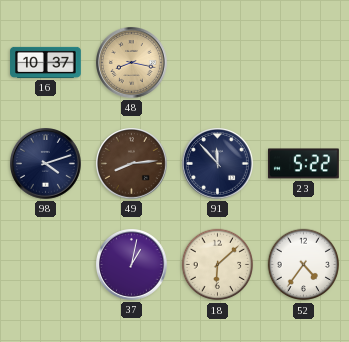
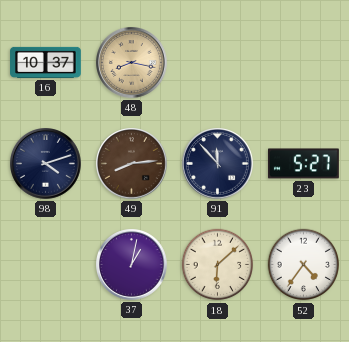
23: 5:22 -> 5:27
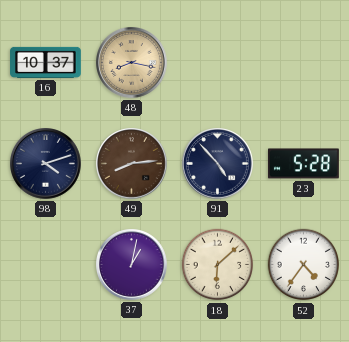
91: 11:53 -> 4:53
23: 5:27 -> 5:28
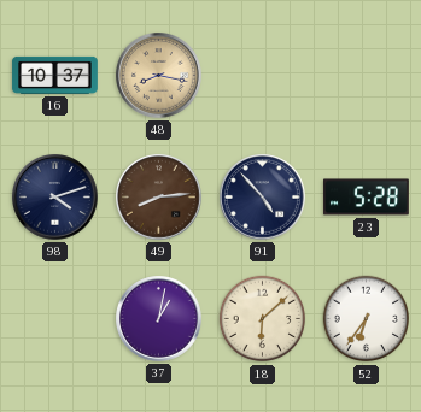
52: 4:36 -> 6:36
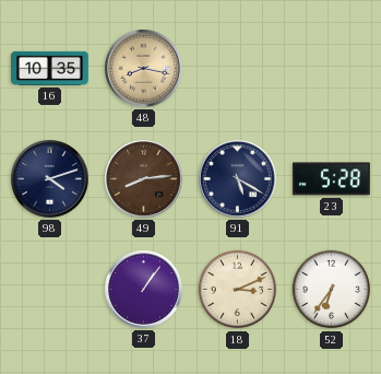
16: 10:37 -> 10:35
91: 4:53 -> 5:20
37: 1:02 -> 1:06
18: 6:08 -> 3:11
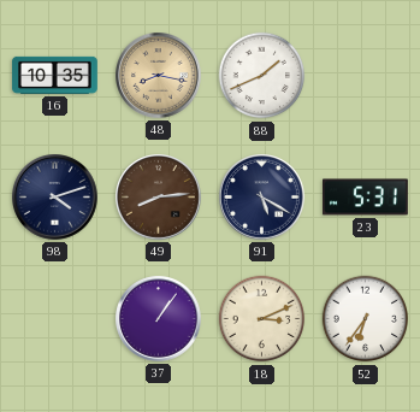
88: none -> 1:41
23: 5:28 -> 5:31
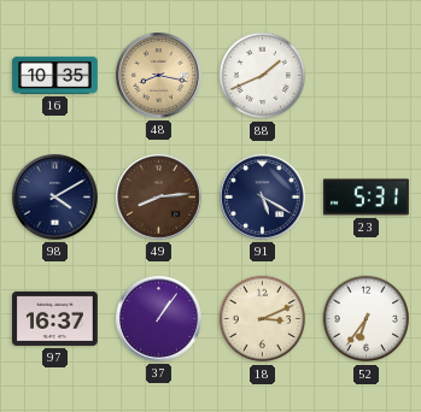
98: 4:12 -> 4:10
97: none -> 16:37
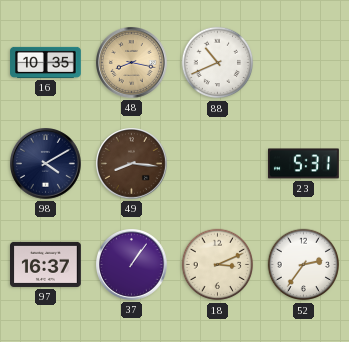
88: 1:41 -> 10:41
49: 8:14 -> 8:16
91: 5:20 -> none
52: 6:36 -> 2:36
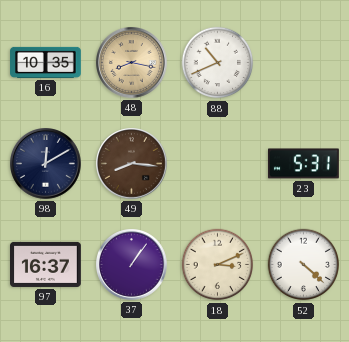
98: 4:10 -> 12:10
52: 2:36 -> 4:22
